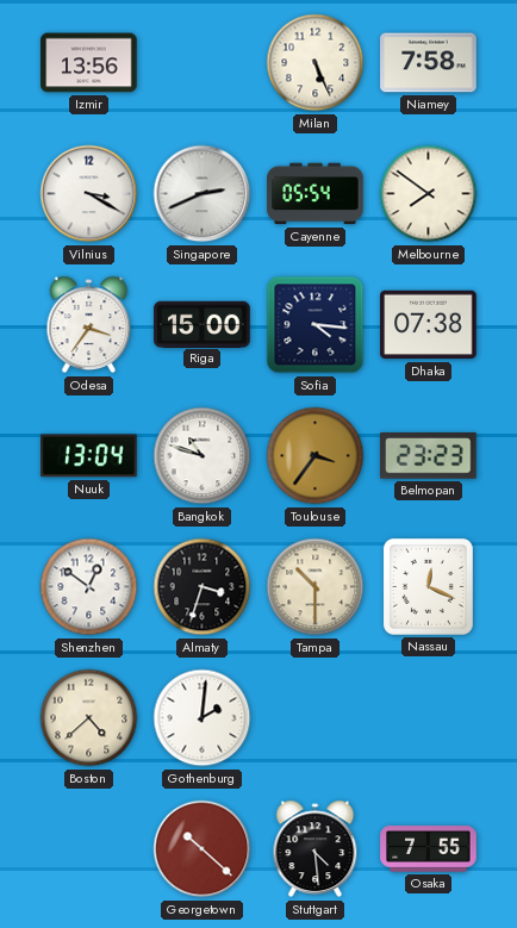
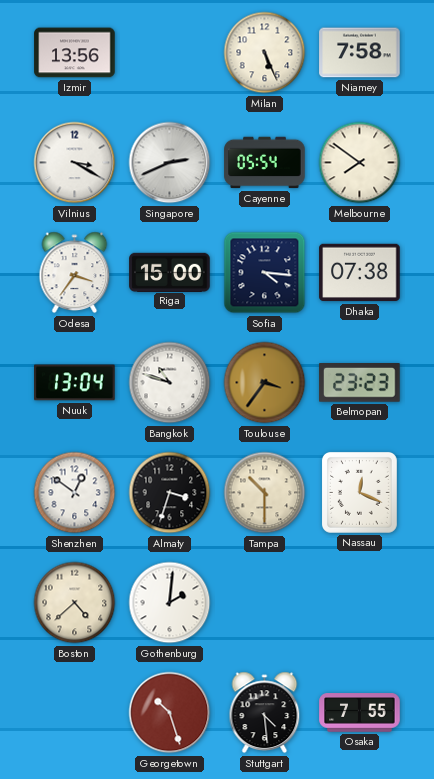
Georgetown: 10:22 -> 10:27
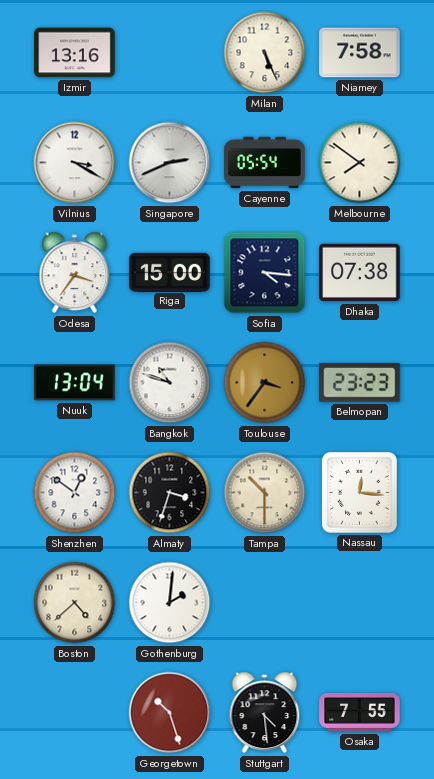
Izmir: 13:56 -> 13:16
Nassau: 12:19 -> 12:16
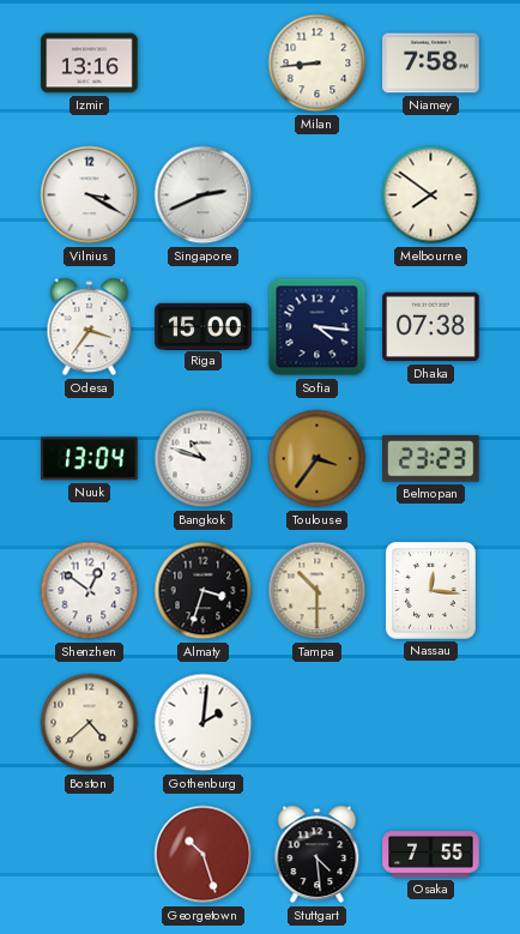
Milan: 5:26 -> 8:44
Cayenne: 05:54 -> none
